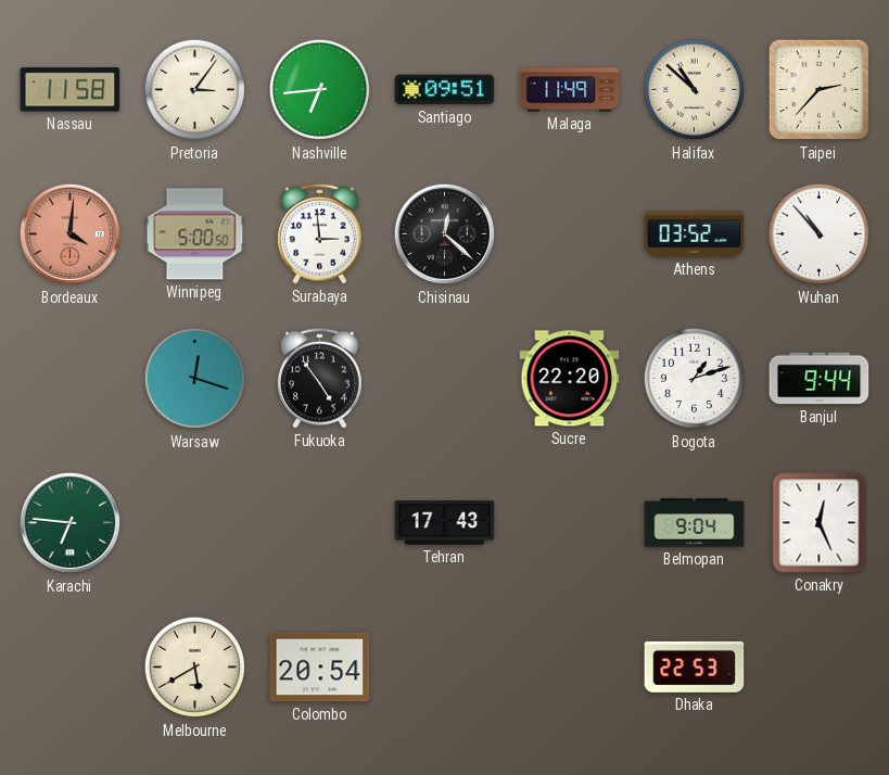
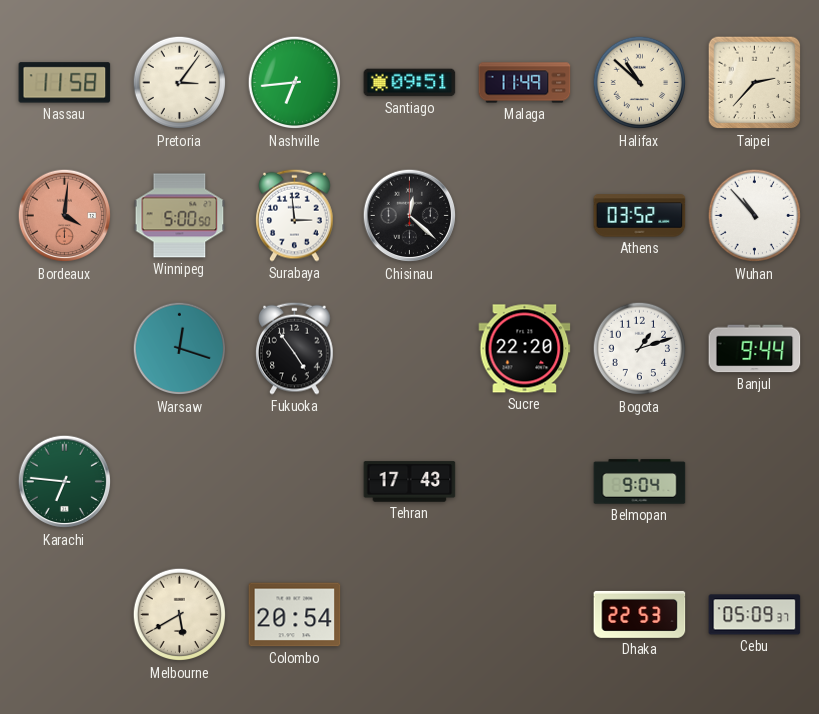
Conakry: 12:26 -> none
Cebu: none -> 05:09
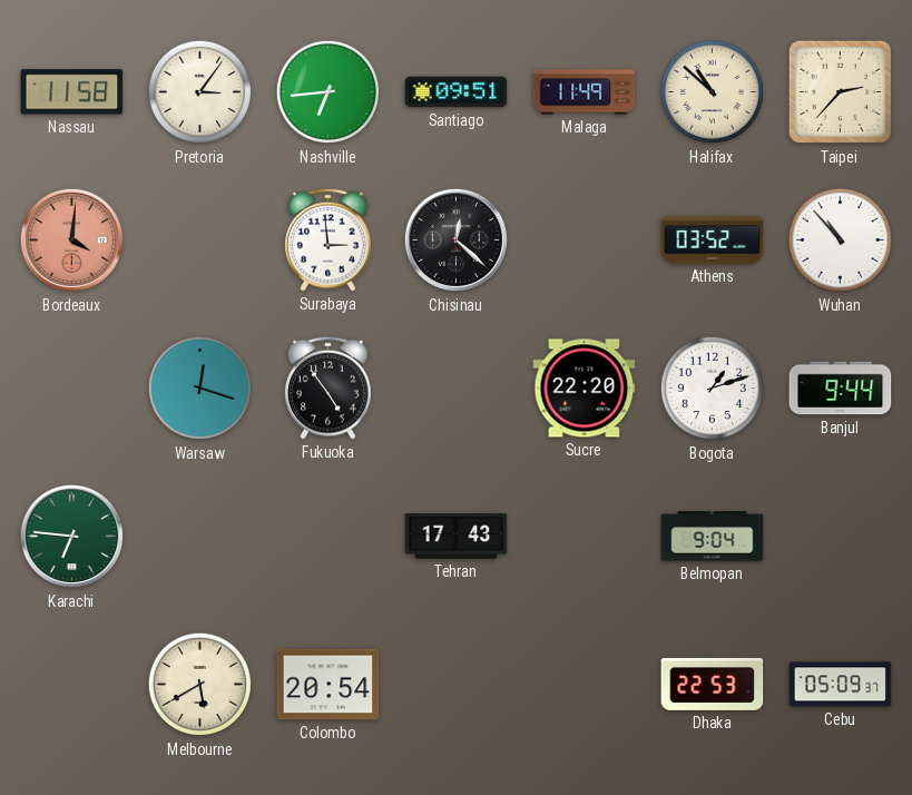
Winnipeg: 5:00 -> none
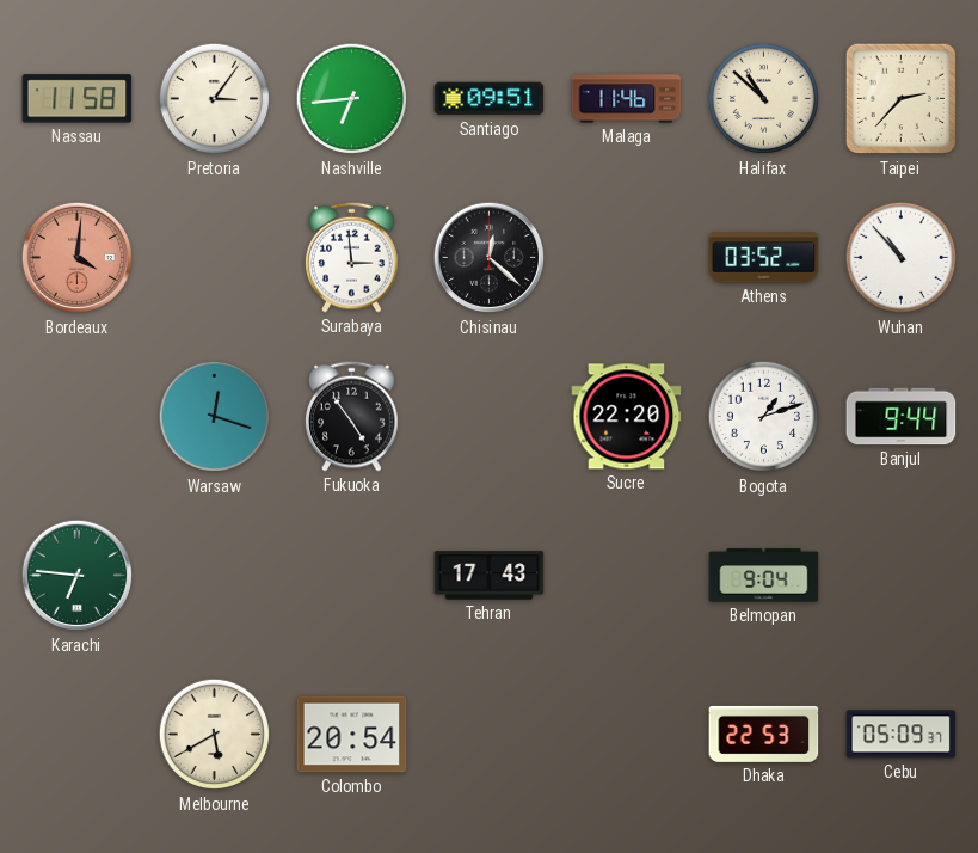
Malaga: 11:49 -> 11:46
